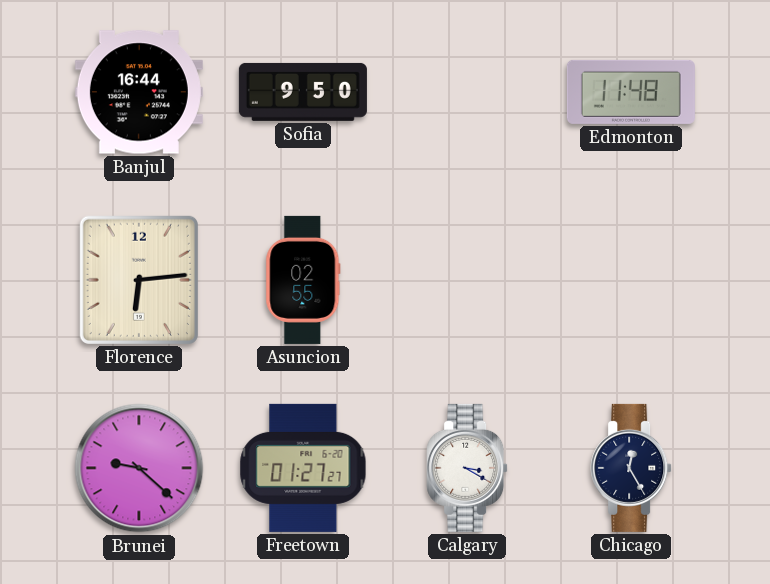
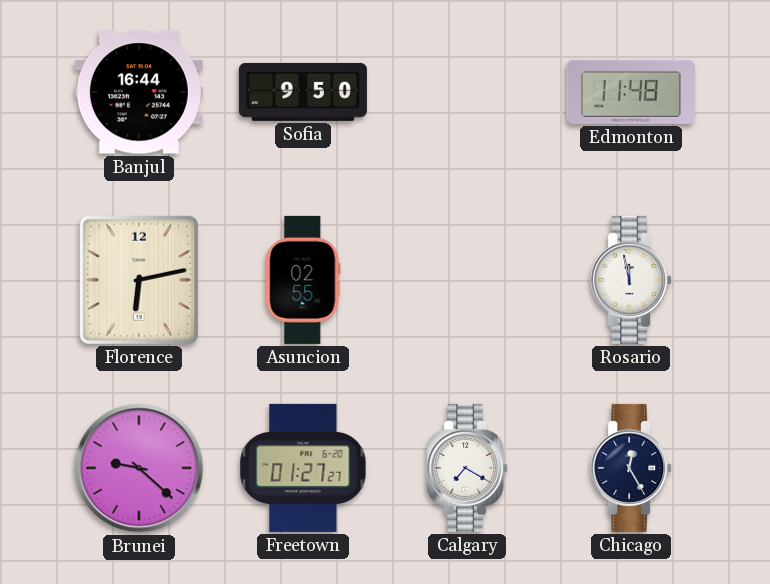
Florence: 6:14 -> 6:13
Rosario: none -> 11:58
Calgary: 3:20 -> 7:20
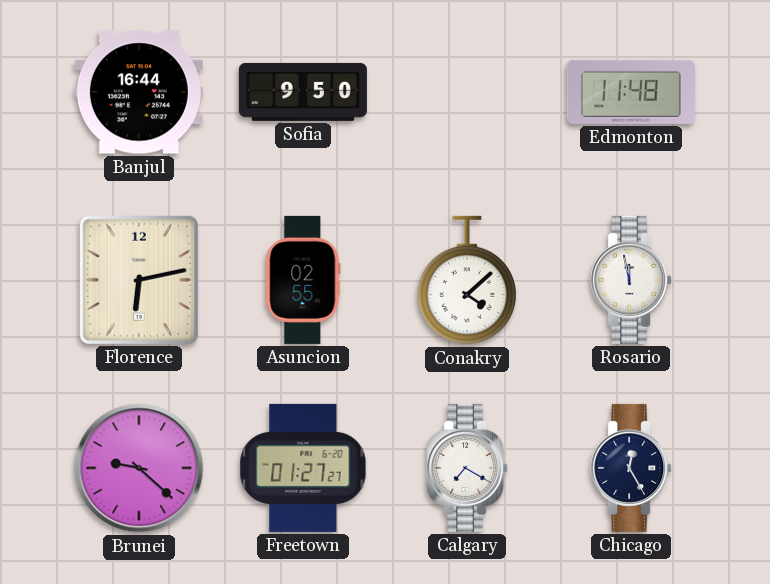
Conakry: none -> 4:08
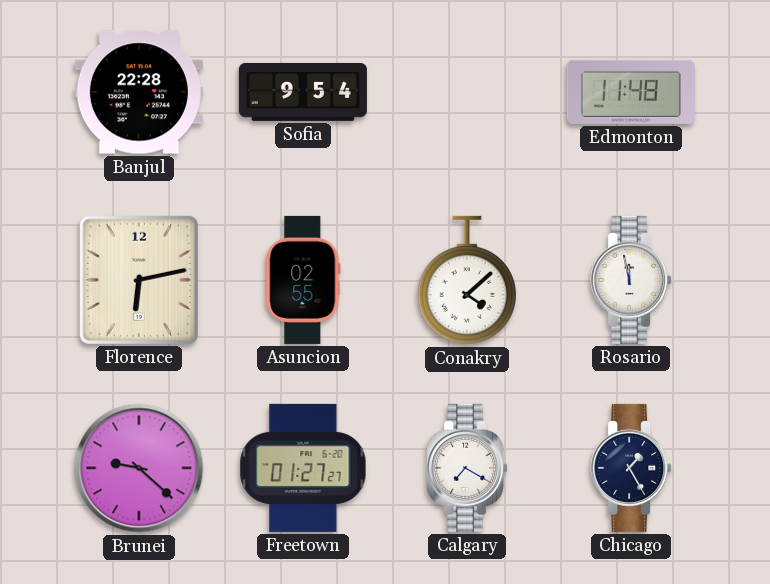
Banjul: 16:44 -> 22:28
Sofia: 9:50 -> 9:54
Chicago: 12:25 -> 1:25
